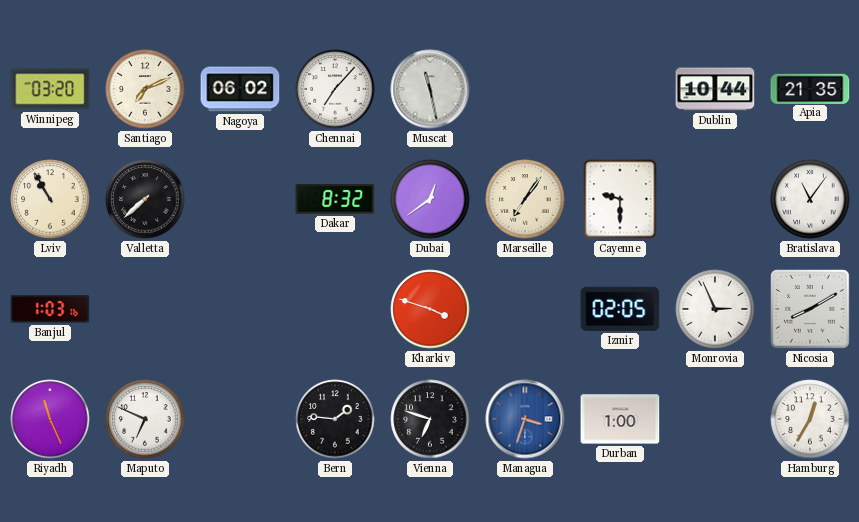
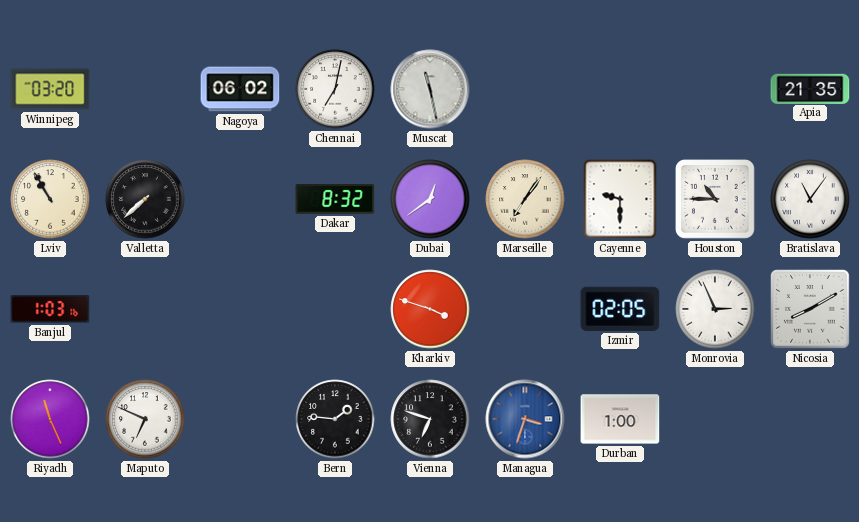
Santiago: 7:11 -> none
Chennai: 7:07 -> 7:02
Dublin: 10:44 -> none
Houston: none -> 10:45
Hamburg: 12:35 -> none
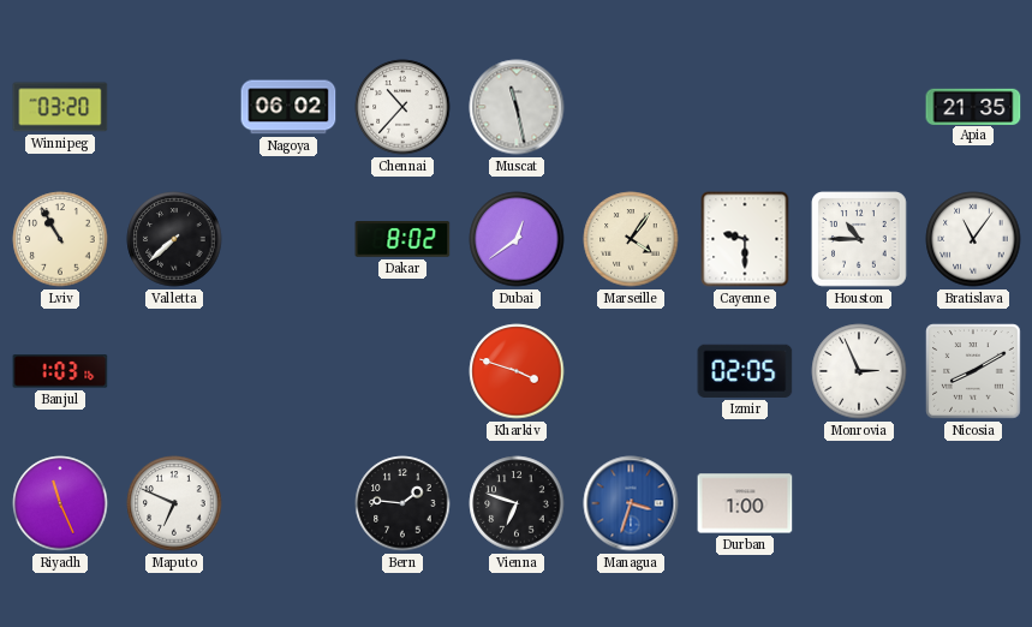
Chennai: 7:02 -> 10:37
Dakar: 8:32 -> 8:02
Marseille: 7:06 -> 4:06
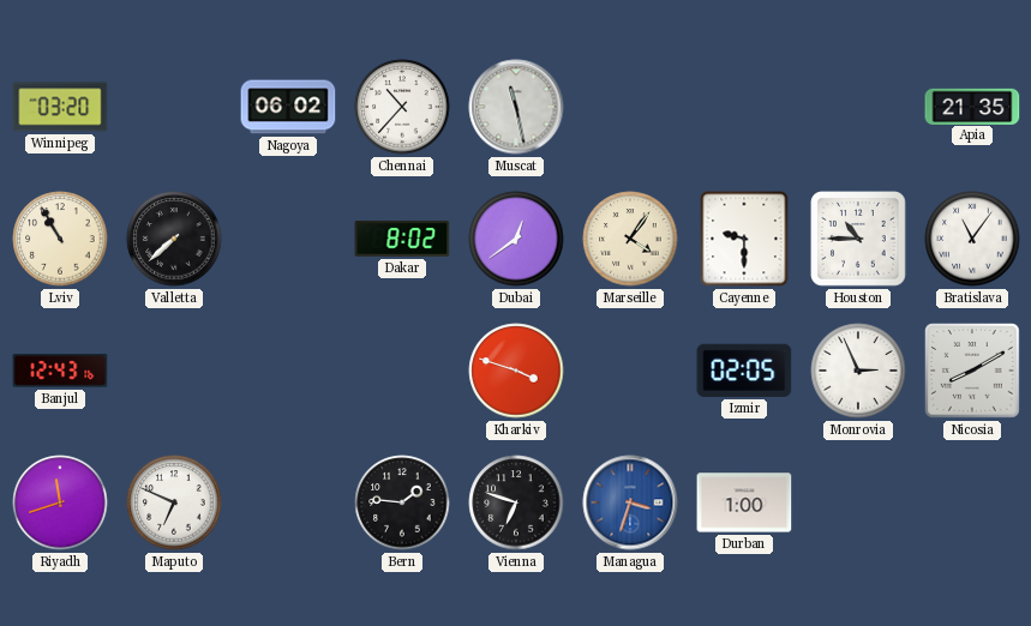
Banjul: 1:03 -> 12:43
Riyadh: 11:26 -> 11:42
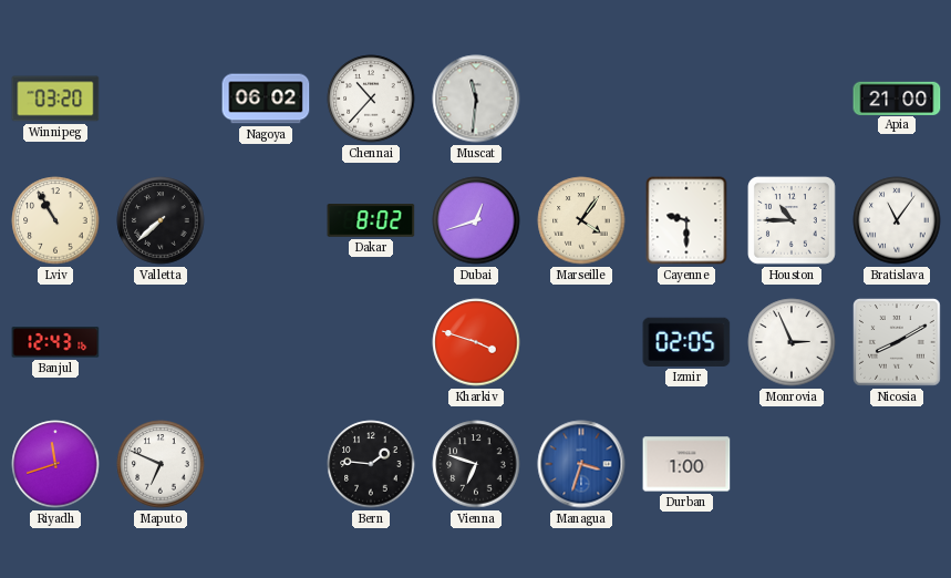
Muscat: 11:28 -> 11:31
Apia: 21:35 -> 21:00
Dubai: 12:39 -> 12:42
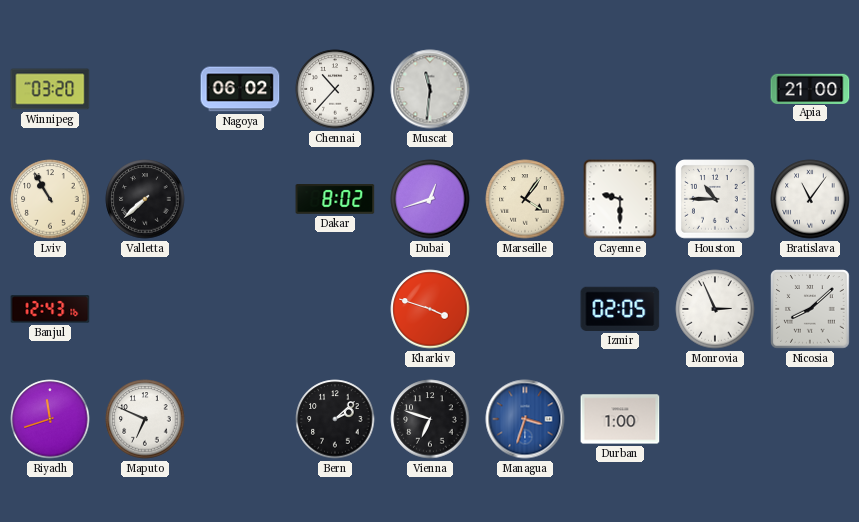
Nicosia: 8:10 -> 8:08
Bern: 1:46 -> 2:08
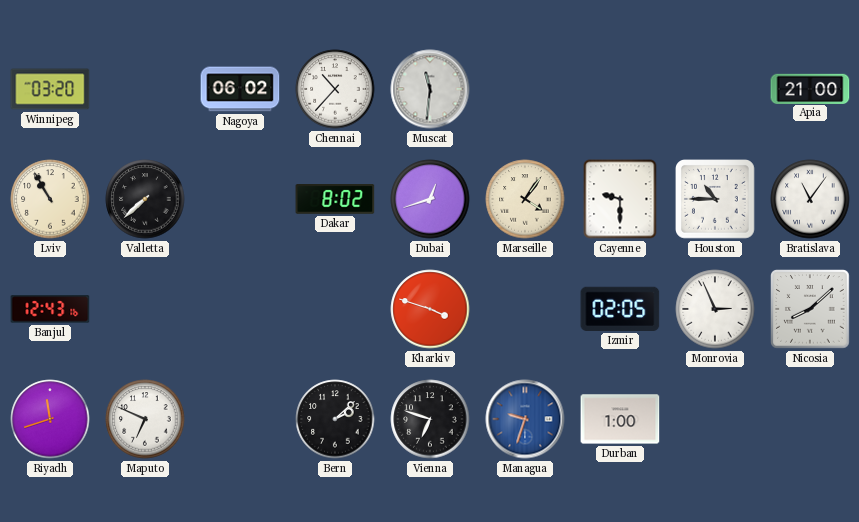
Managua: 3:33 -> 9:33
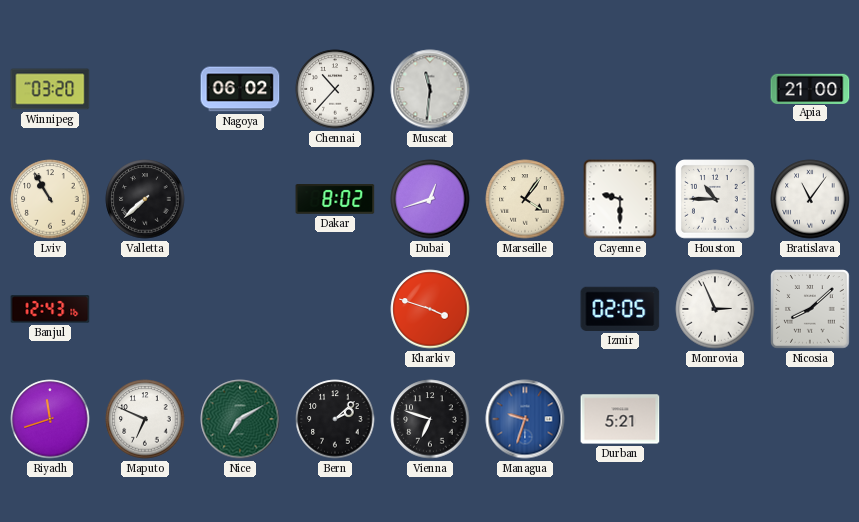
Nice: none -> 7:10
Durban: 1:00 -> 5:21
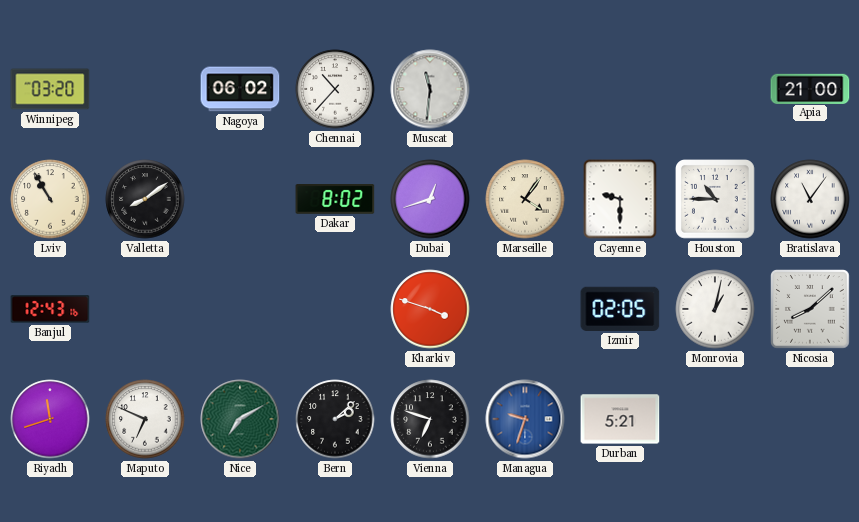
Valletta: 7:38 -> 8:09
Monrovia: 2:56 -> 1:02
